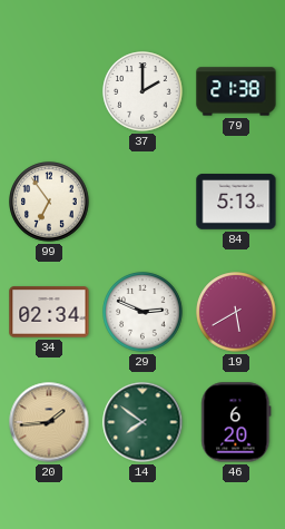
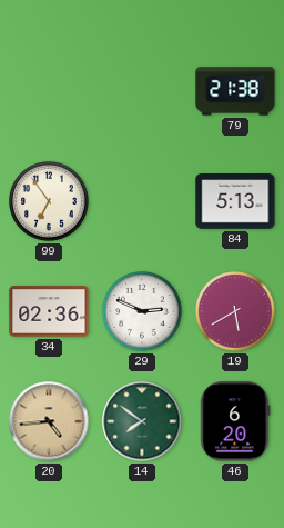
37: 2:00 -> none
34: 02:34 -> 02:36
20: 1:44 -> 4:44
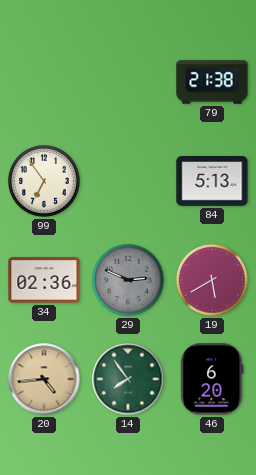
29 dial: white -> grey
14: 7:51 -> 7:54
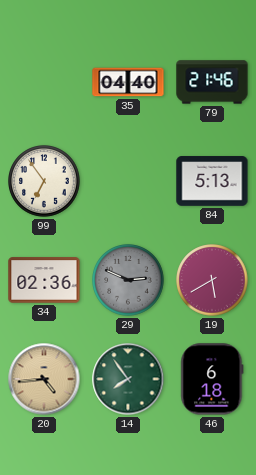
35: none -> 04:40
79: 21:38 -> 21:46
46: 6:20 -> 6:18
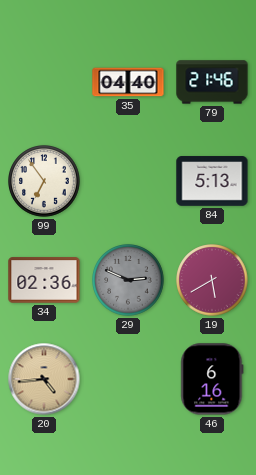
14: 7:54 -> none
46: 6:18 -> 6:16
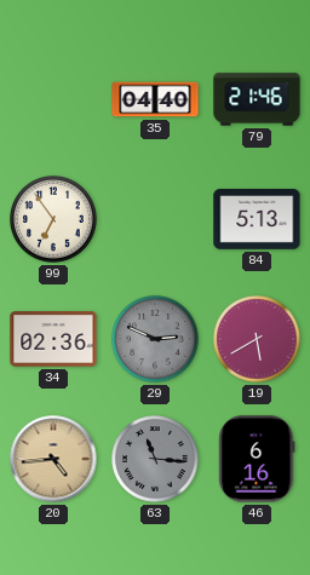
63: none -> 11:16
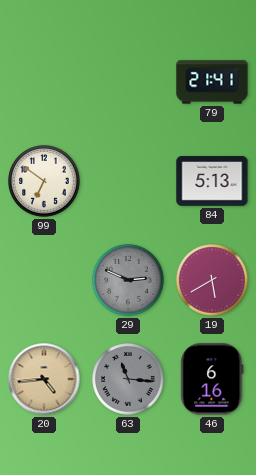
35: 04:40 -> none
79: 21:46 -> 21:41
99: 6:54 -> 6:51
34: 02:36 -> none
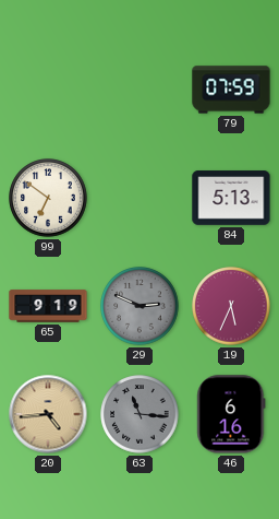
79: 21:41 -> 07:59
65: none -> 9:19
19: 5:40 -> 5:34
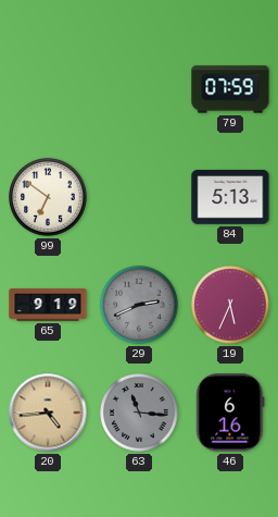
29: 2:49 -> 2:41
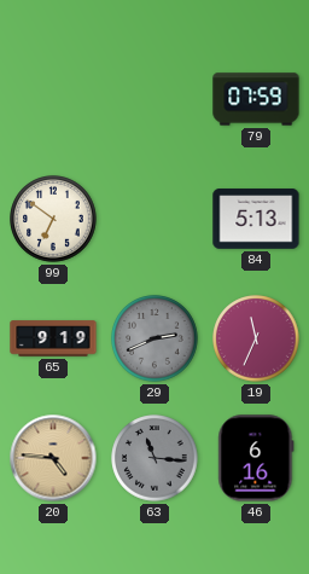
19: 5:34 -> 11:34
20: 4:44 -> 4:46
